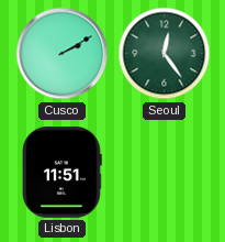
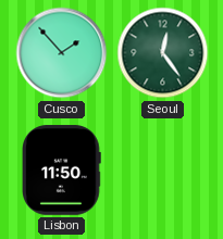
Cusco: 2:10 -> 1:53
Lisbon: 11:51 -> 11:50
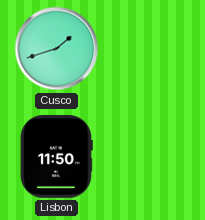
Cusco: 1:53 -> 1:42
Seoul: 12:24 -> none
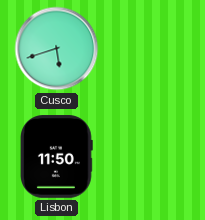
Cusco: 1:42 -> 5:42
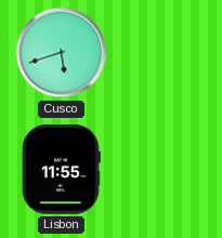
Lisbon: 11:50 -> 11:55
